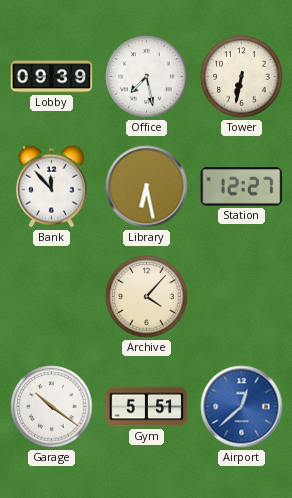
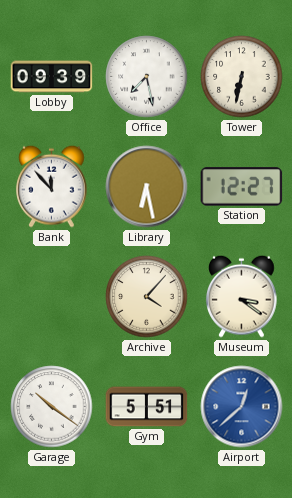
Museum: none -> 3:21
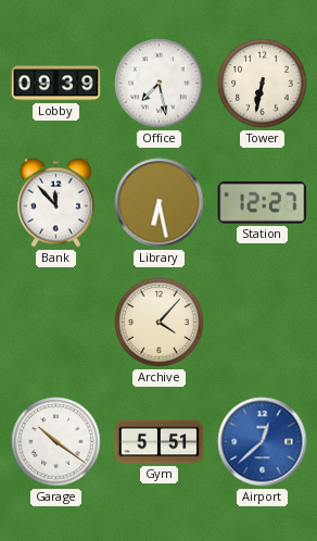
Museum: 3:21 -> none
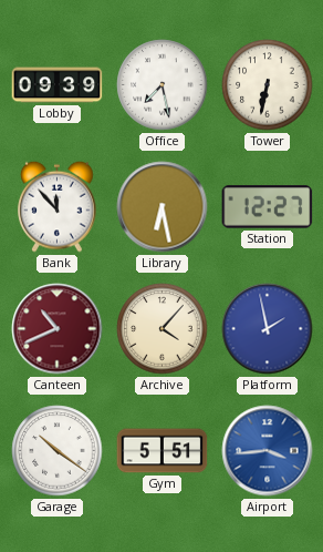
Canteen: none -> 10:41
Platform: none -> 1:58
Airport: 12:38 -> 3:44
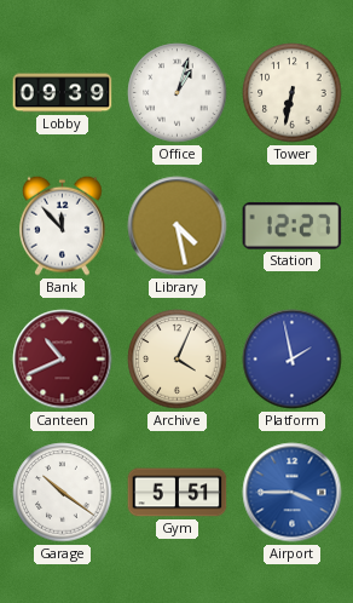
Office: 7:28 -> 1:03
Library: 6:28 -> 4:28
Archive: 4:07 -> 4:04
Airport: 3:44 -> 3:45
